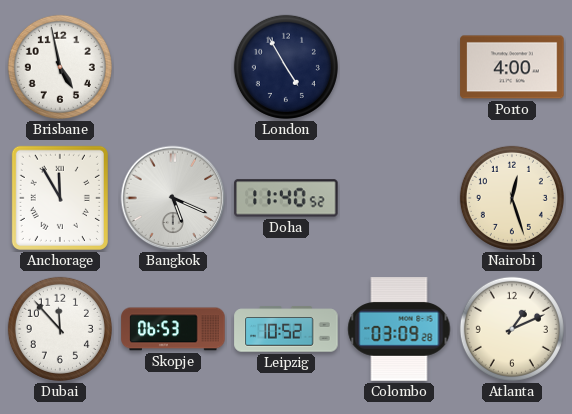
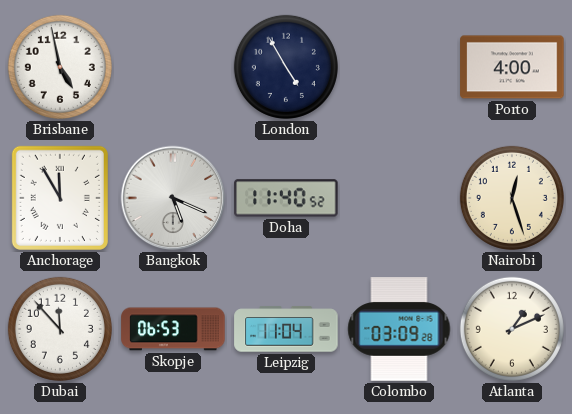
Leipzig: 10:52 -> 11:04
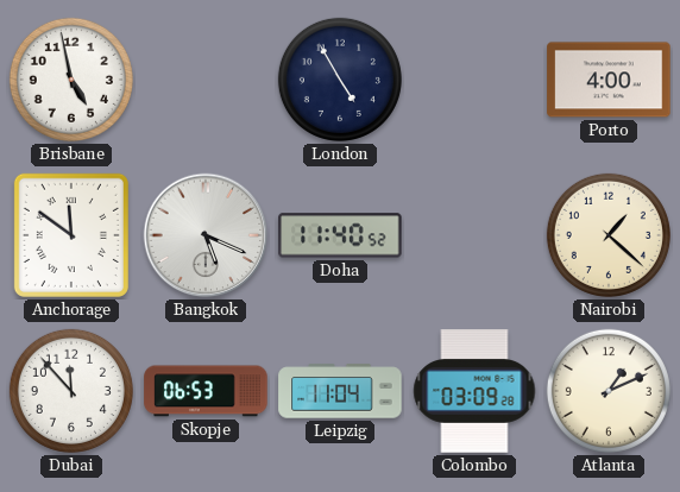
Anchorage: 11:55 -> 11:51
Nairobi: 12:27 -> 1:22
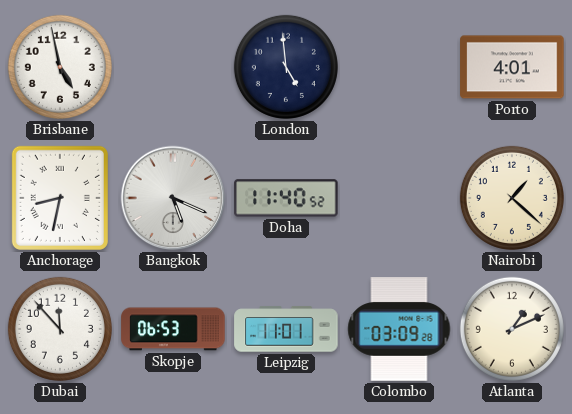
London: 4:55 -> 4:59
Porto: 4:00 -> 4:01
Anchorage: 11:51 -> 8:32
Leipzig: 11:04 -> 11:01
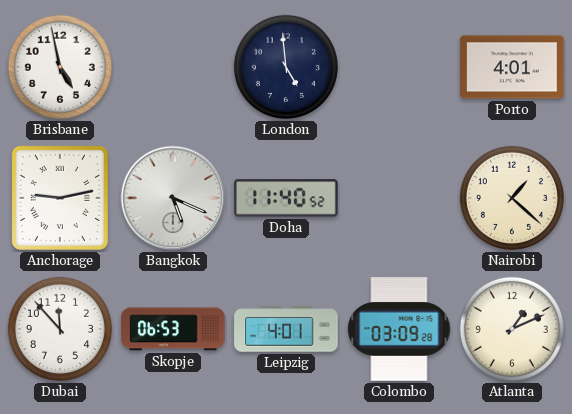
Anchorage: 8:32 -> 9:13
Leipzig: 11:01 -> 4:01
